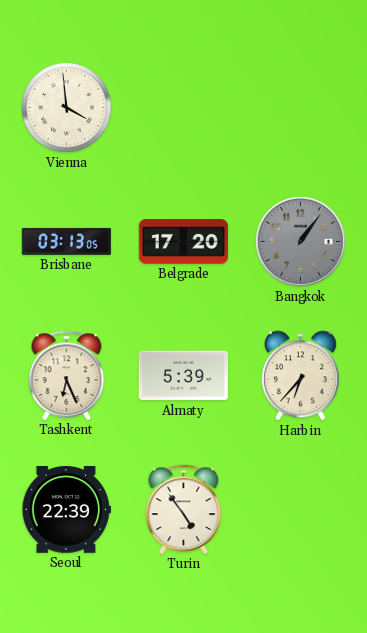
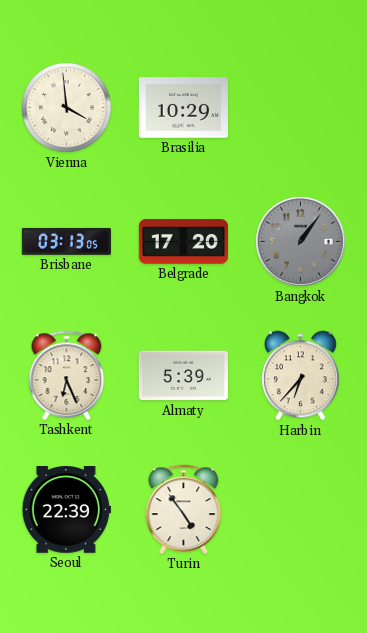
Brasilia: none -> 10:29
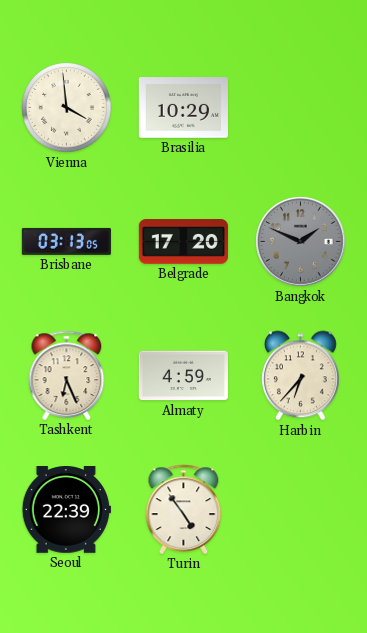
Bangkok: 1:06 -> 1:49
Almaty: 5:39 -> 4:59
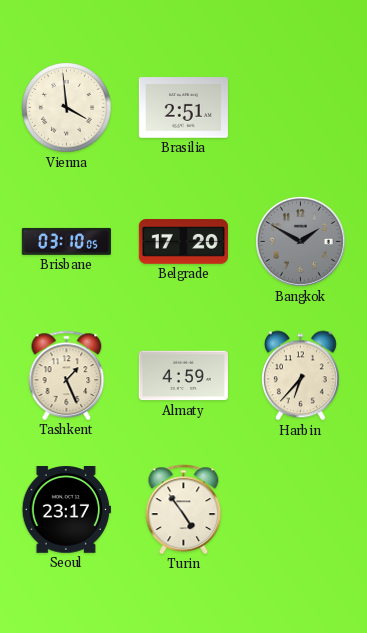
Brasilia: 10:29 -> 2:51
Brisbane: 03:13 -> 03:10
Bangkok: 1:49 -> 1:50
Tashkent: 6:26 -> 1:26
Seoul: 22:39 -> 23:17
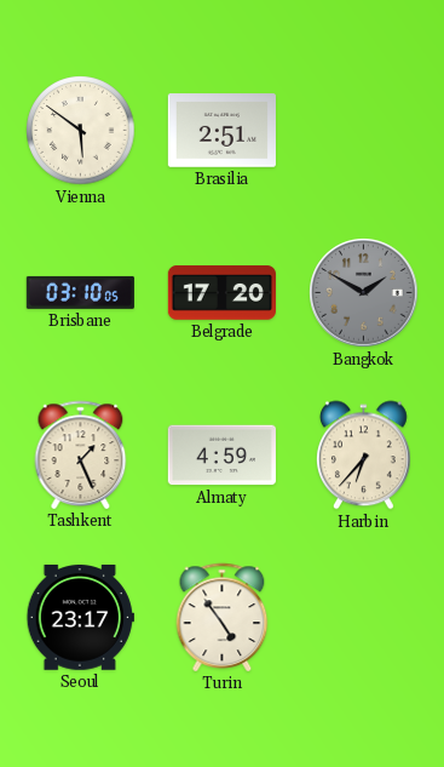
Vienna: 3:59 -> 5:51
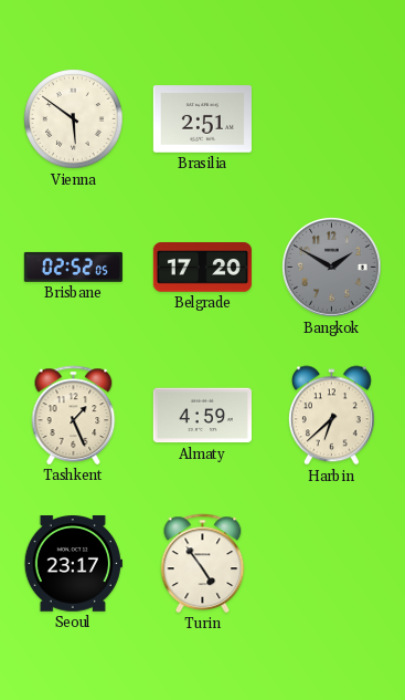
Brisbane: 03:10 -> 02:52
Harbin: 6:37 -> 6:38
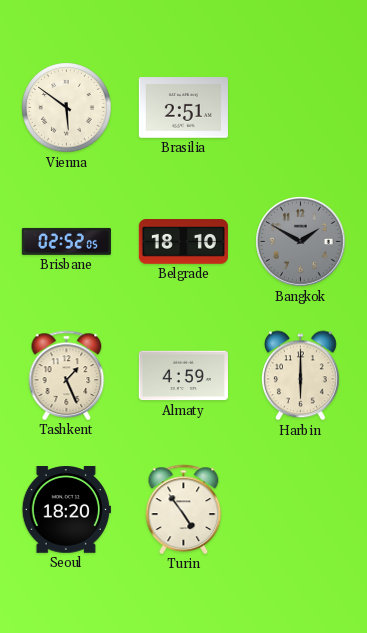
Belgrade: 17:20 -> 18:10
Harbin: 6:38 -> 6:00
Seoul: 23:17 -> 18:20
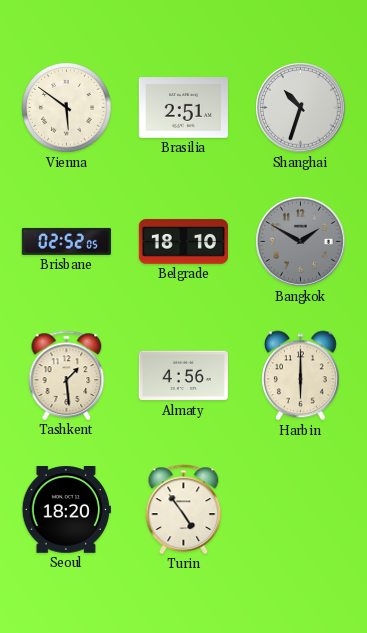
Shanghai: none -> 10:33
Tashkent: 1:26 -> 1:29
Almaty: 4:59 -> 4:56
